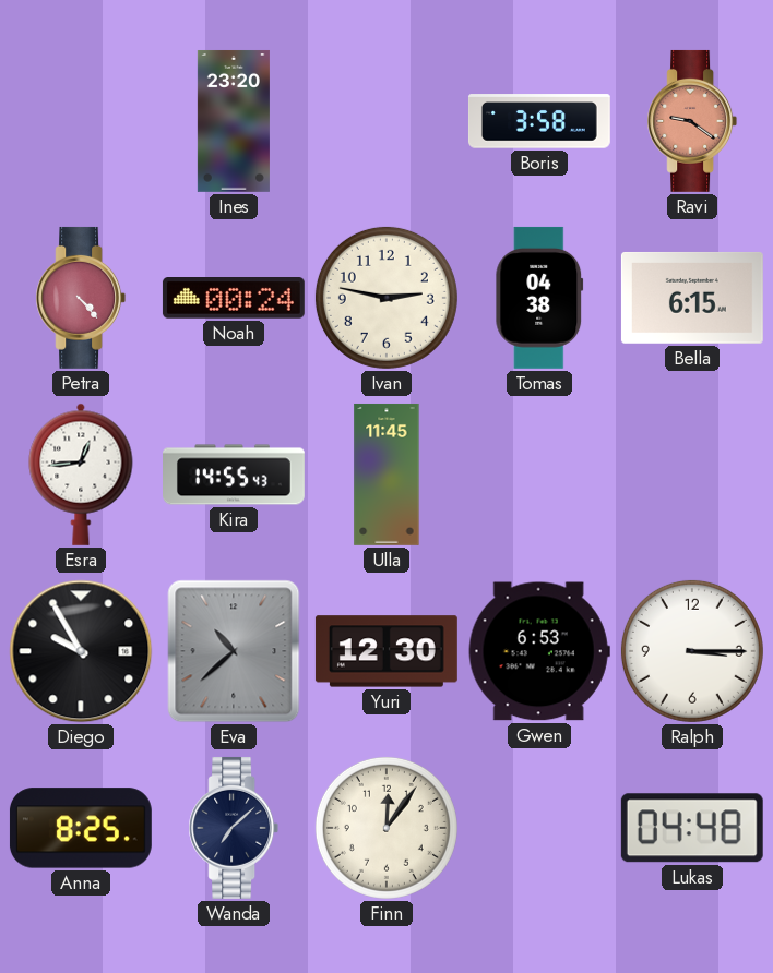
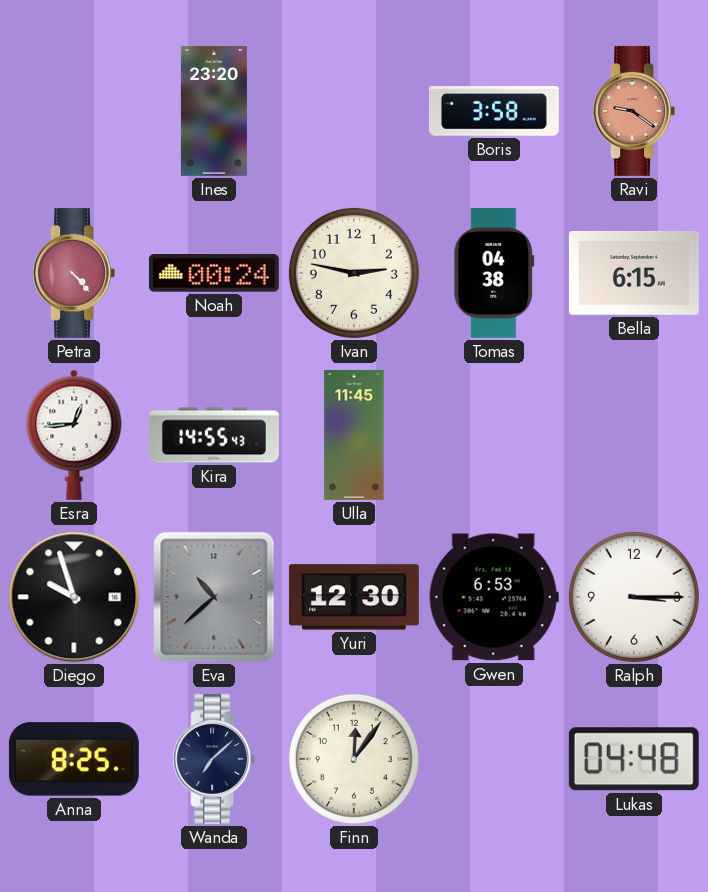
Diego: 9:55 -> 9:57
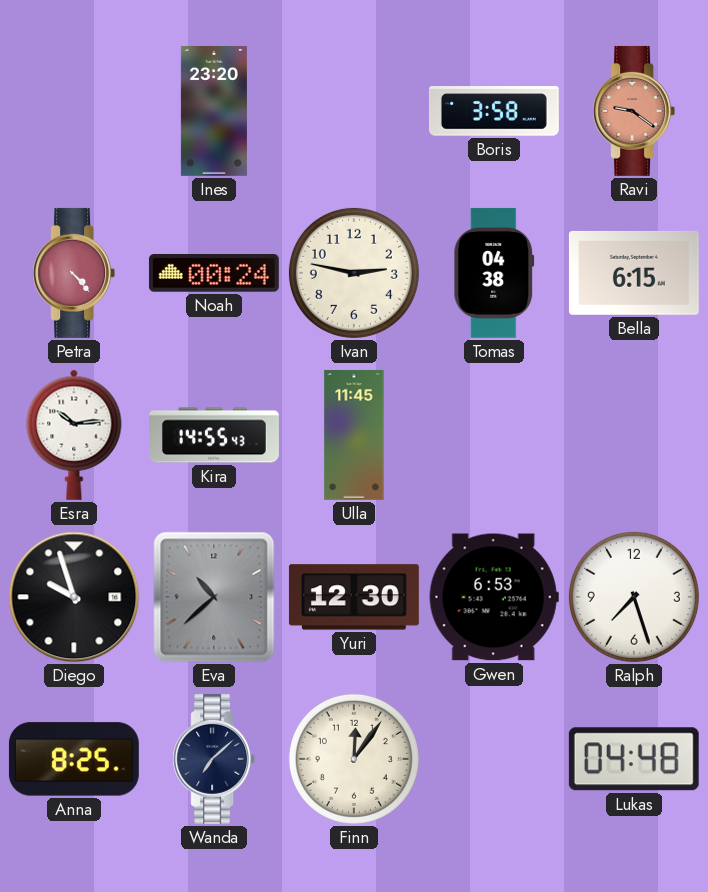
Esra: 12:44 -> 10:14
Ralph: 3:15 -> 7:27
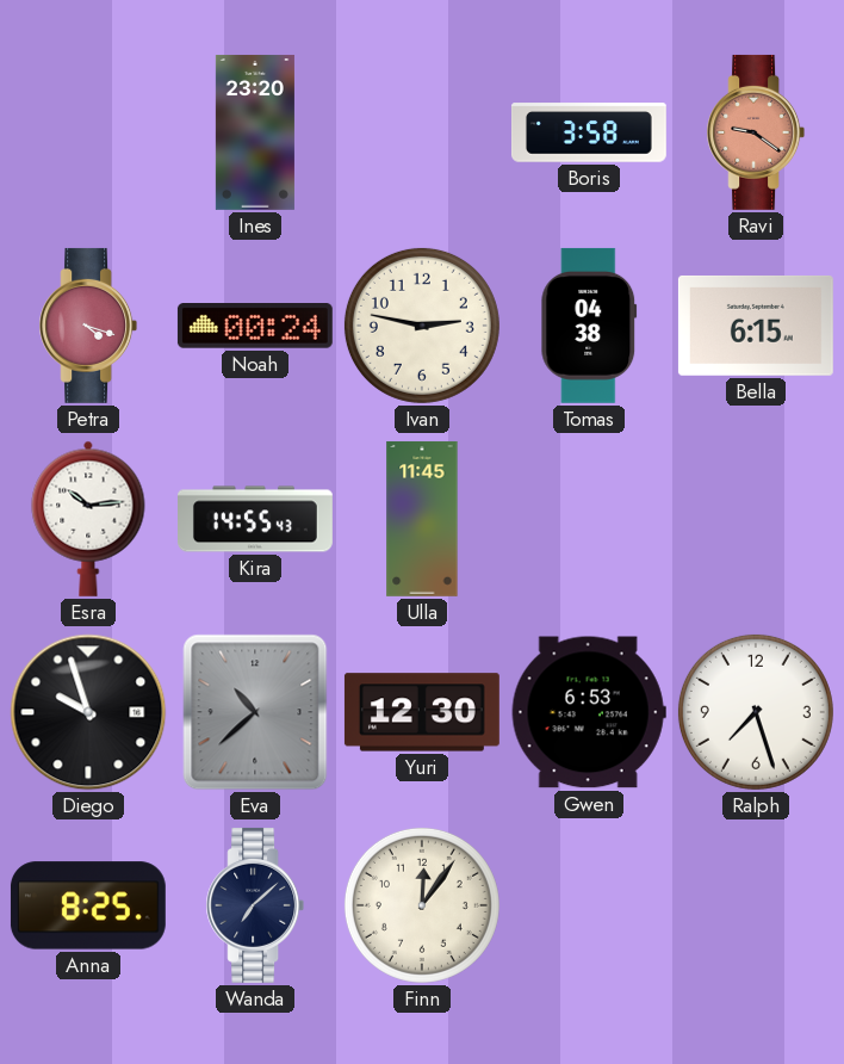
Petra: 4:23 -> 4:18
Lukas: 04:48 -> none
